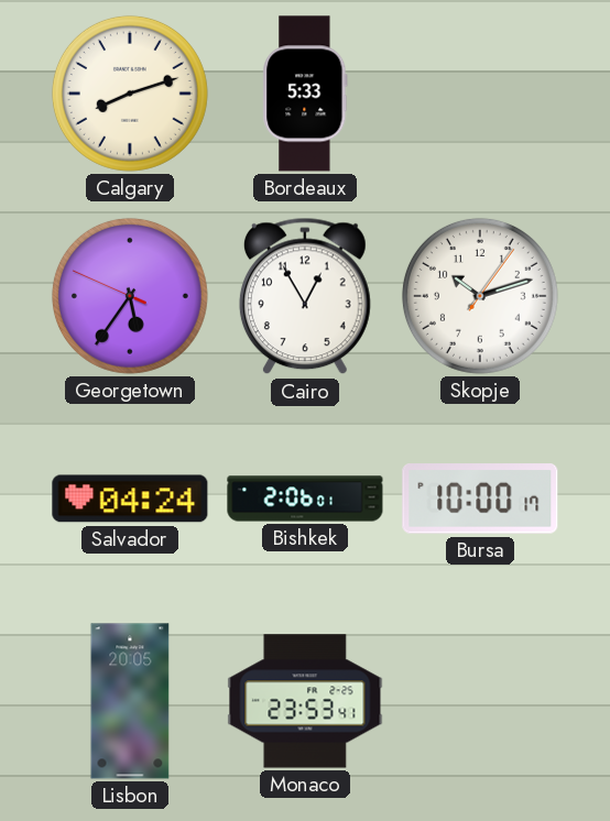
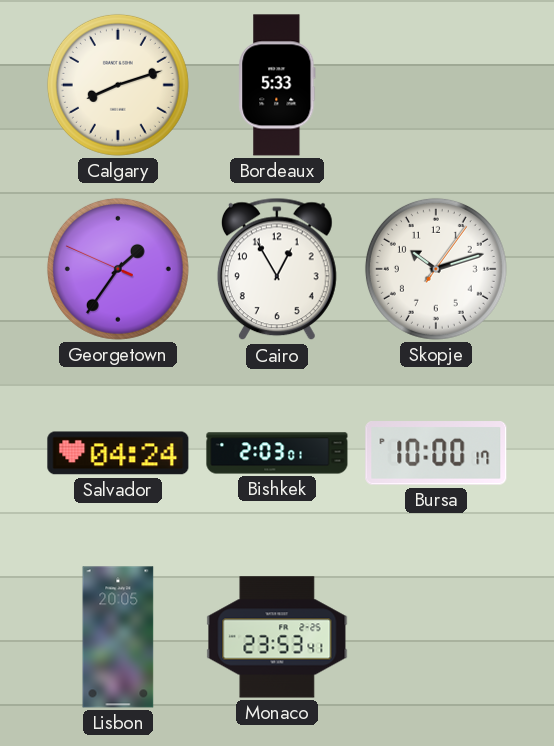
Georgetown: 5:35 -> 1:35
Bishkek: 2:06 -> 2:03
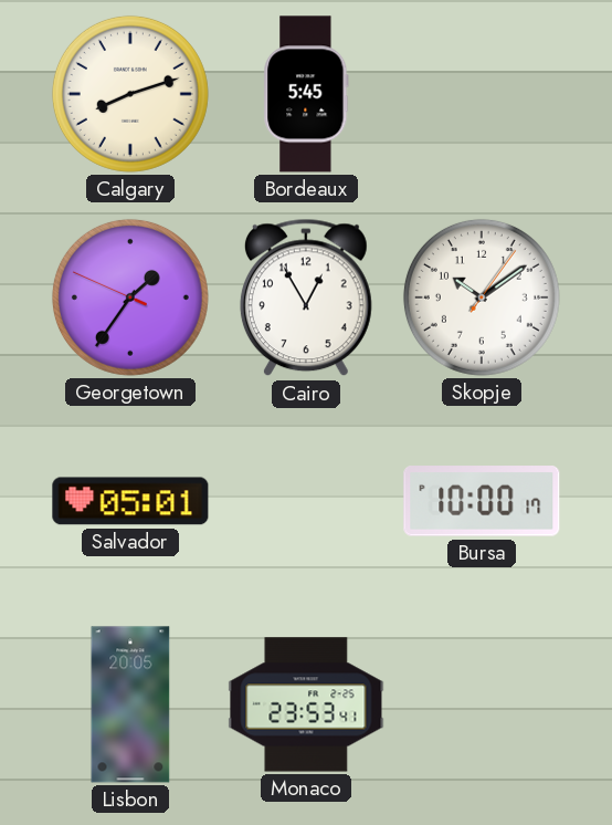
Bordeaux: 5:33 -> 5:45
Skopje: 10:12 -> 10:09
Salvador: 04:24 -> 05:01
Bishkek: 2:03 -> none
